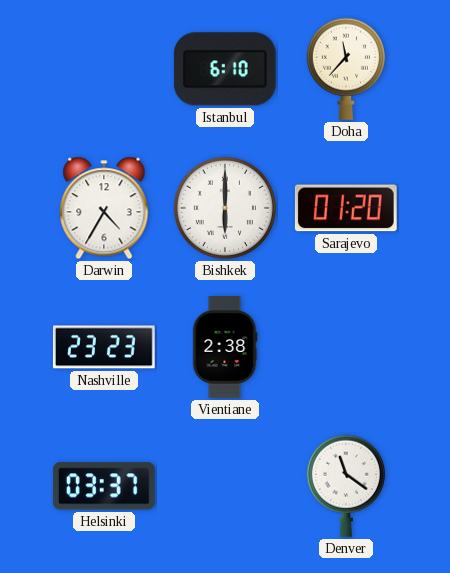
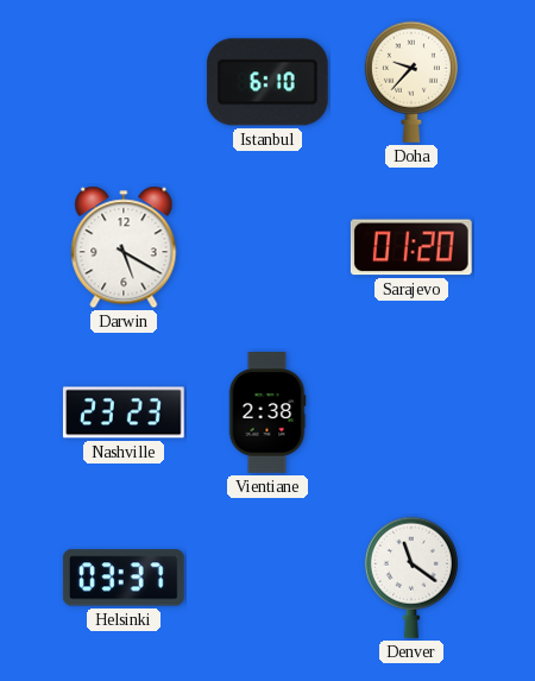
Doha: 11:37 -> 9:37
Darwin: 4:35 -> 5:20
Bishkek: 6:00 -> none
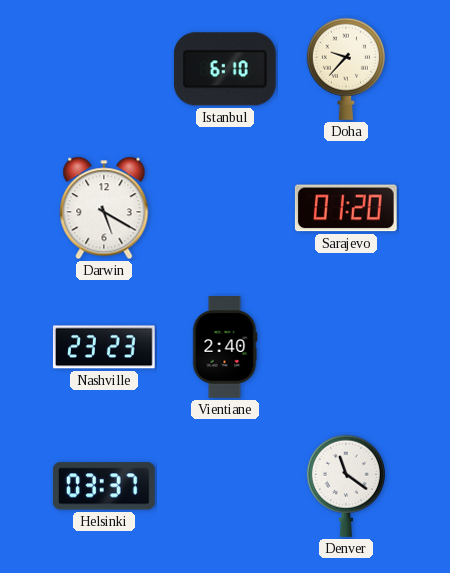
Vientiane: 2:38 -> 2:40
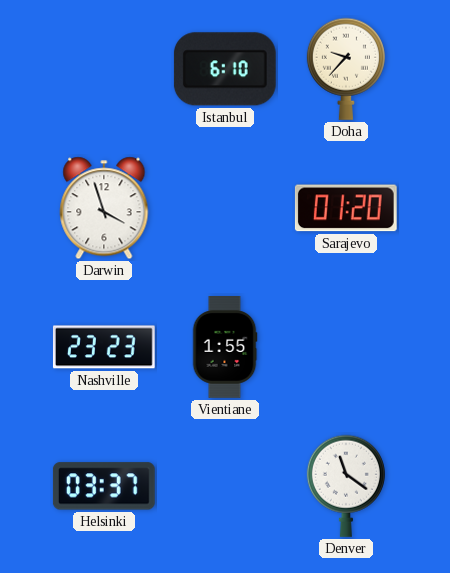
Darwin: 5:20 -> 3:57
Vientiane: 2:40 -> 1:55
